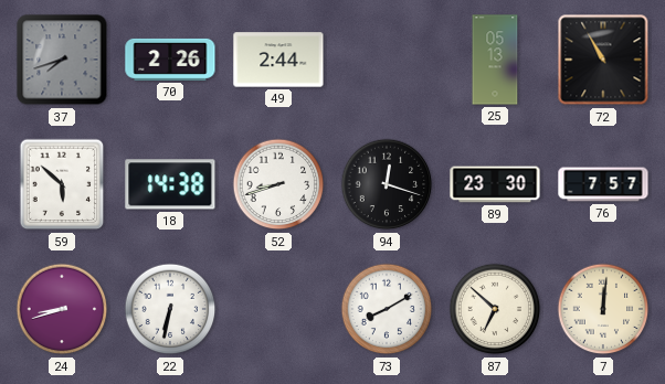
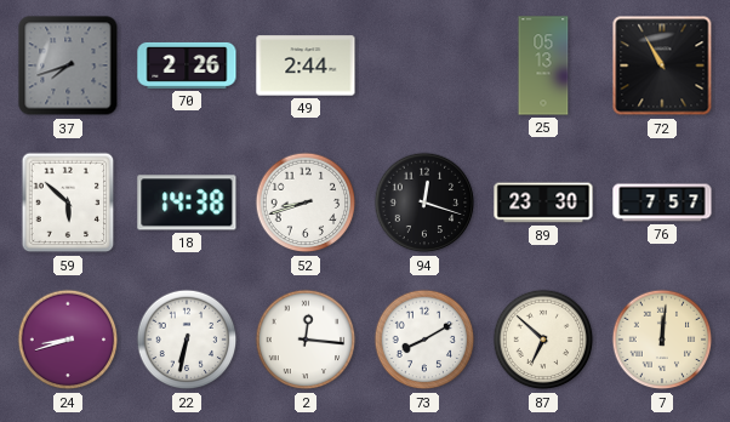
2: none -> 12:16
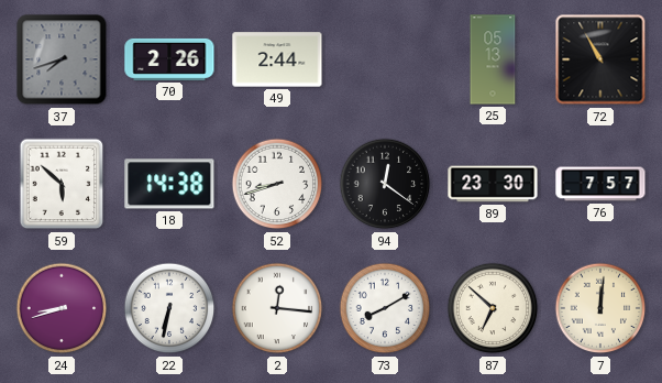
94: 12:18 -> 12:21
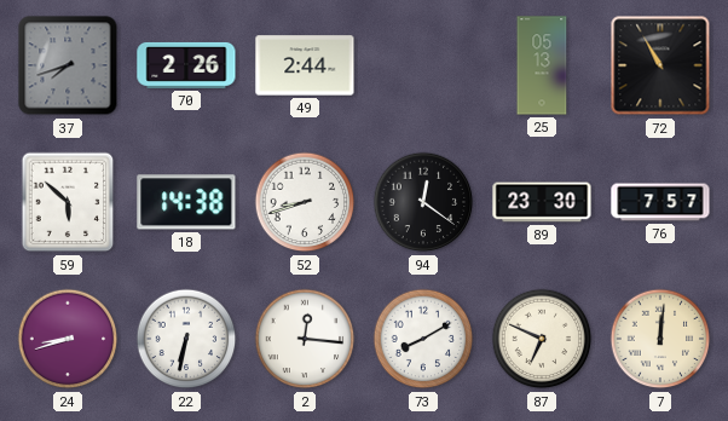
87: 6:52 -> 6:49
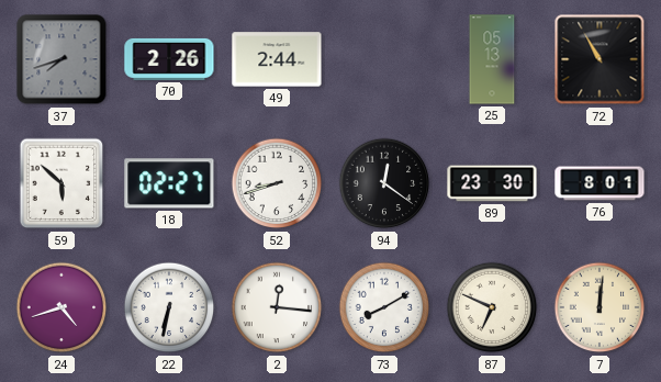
18: 14:38 -> 02:27
76: 7:57 -> 8:01
24: 8:42 -> 4:42
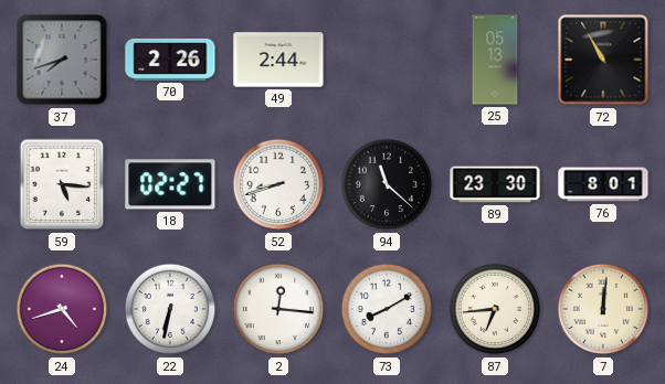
59: 5:52 -> 5:16
94: 12:21 -> 11:22
87: 6:49 -> 6:44
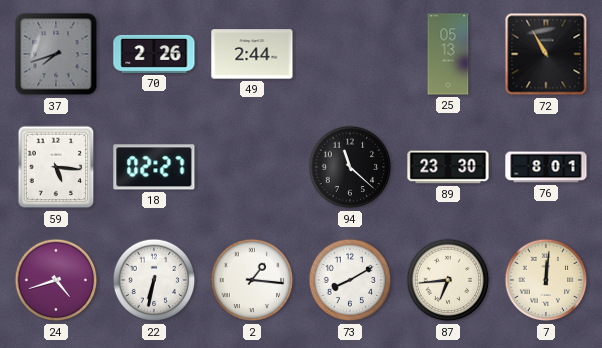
52: 8:42 -> none
2: 12:16 -> 1:16
